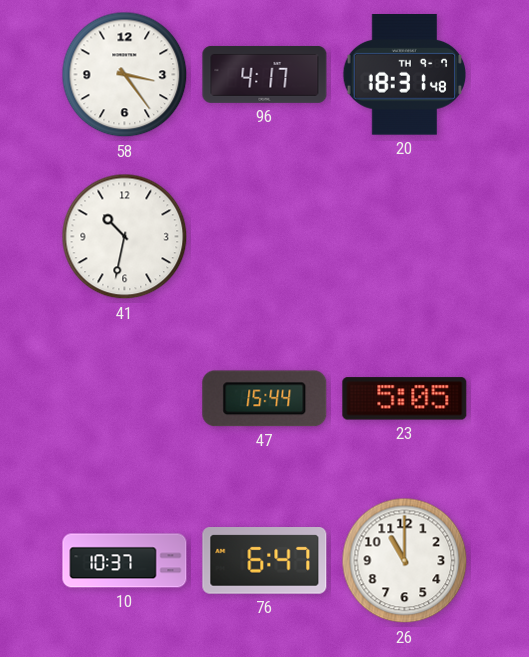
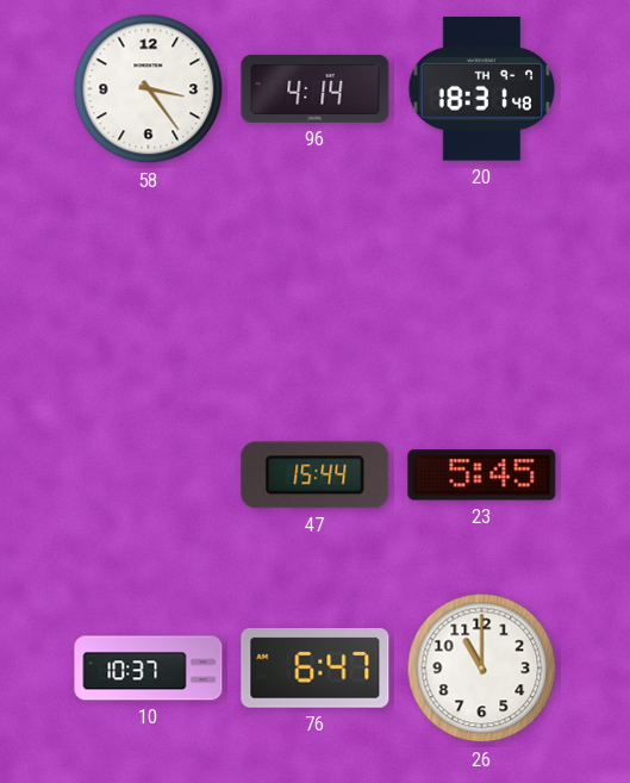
96: 4:17 -> 4:14
41: 10:32 -> none
23: 5:05 -> 5:45
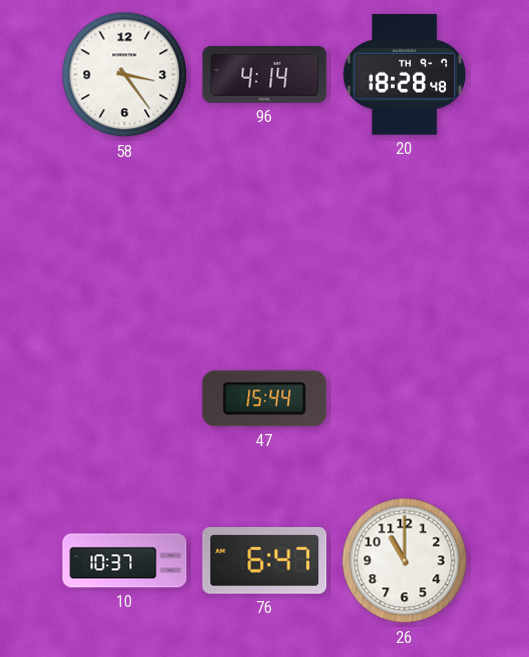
20: 18:31 -> 18:28
23: 5:45 -> none
